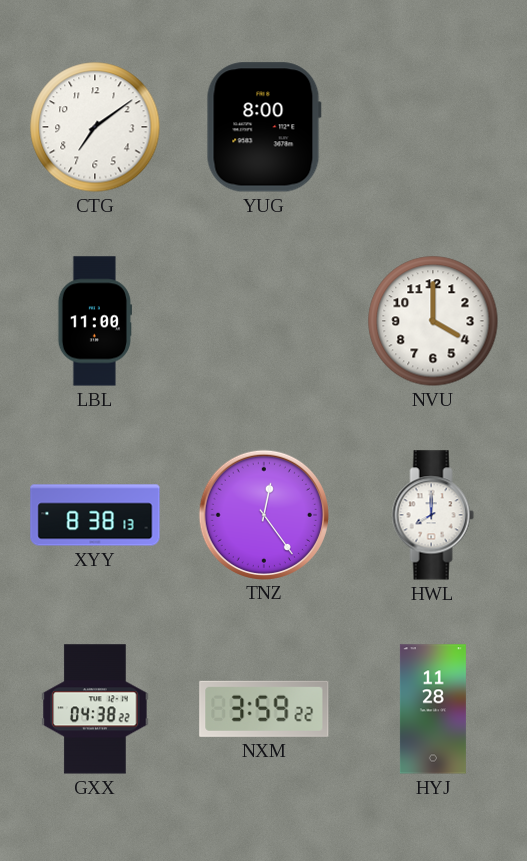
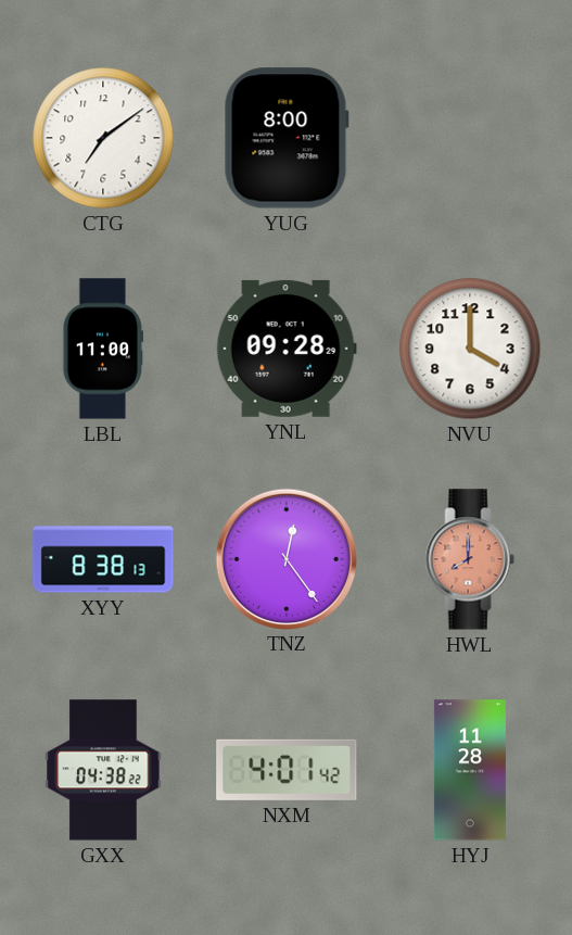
YNL: none -> 09:28
HWL dial: white -> salmon
NXM: 3:59 -> 4:01
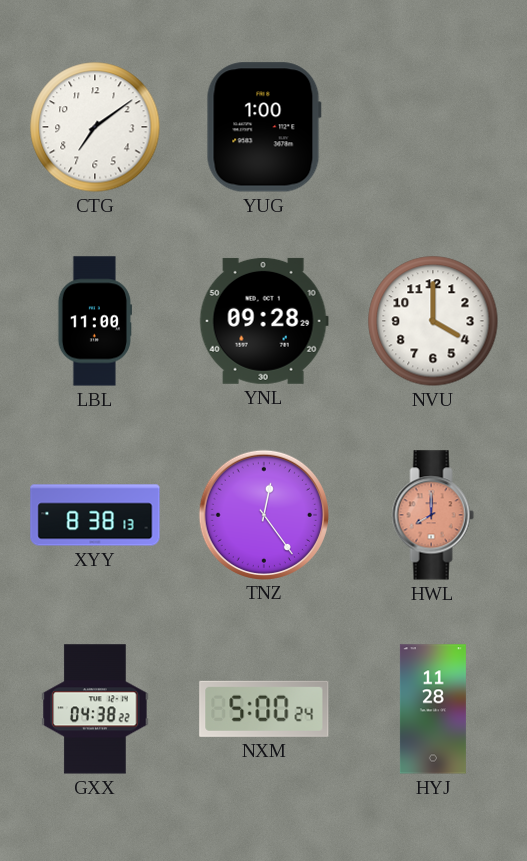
YUG: 8:00 -> 1:00
NXM: 4:01 -> 5:00
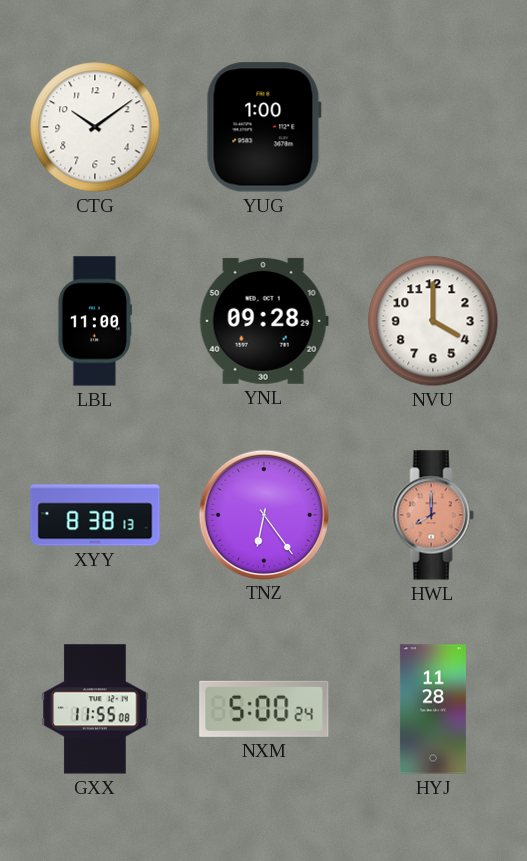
CTG: 7:09 -> 10:09
TNZ: 12:24 -> 6:24
GXX: 04:38 -> 11:55
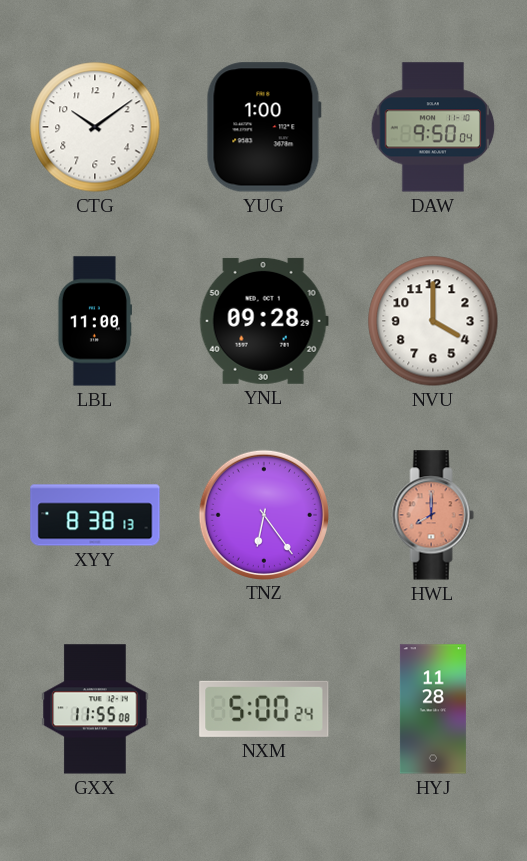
DAW: none -> 9:50
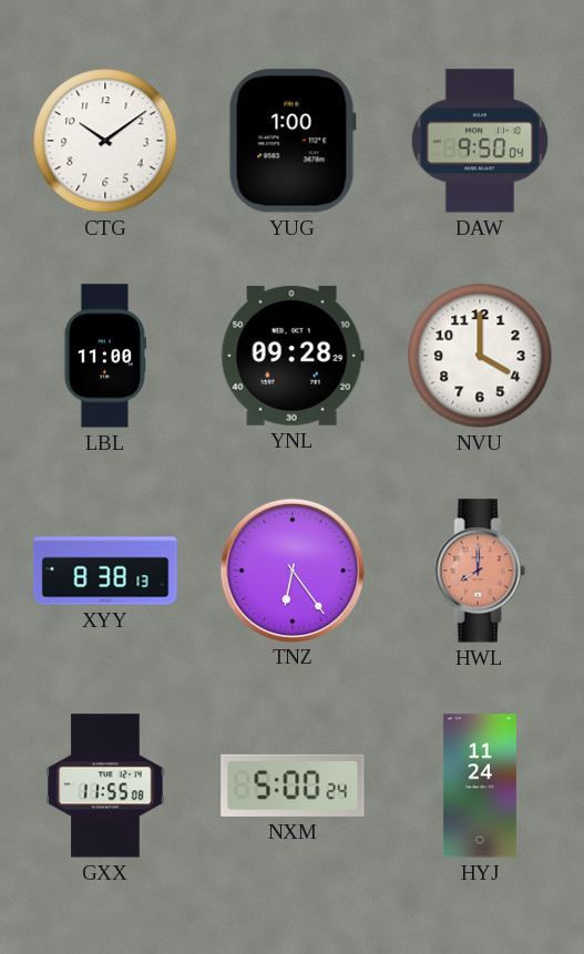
HYJ: 11:28 -> 11:24
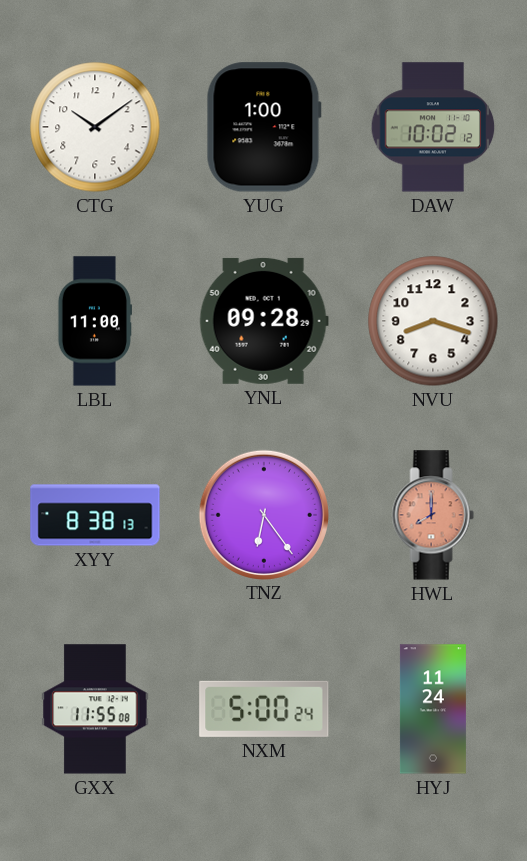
DAW: 9:50 -> 10:02
NVU: 4:00 -> 8:18
